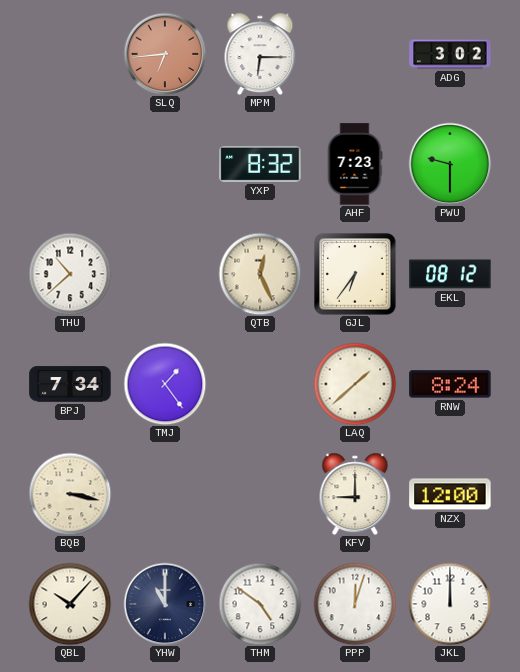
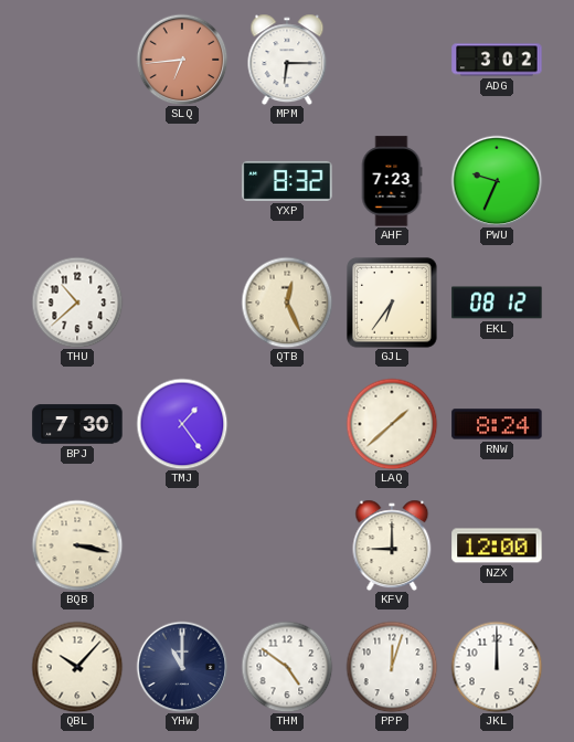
PWU: 9:30 -> 9:34
BPJ: 7:34 -> 7:30
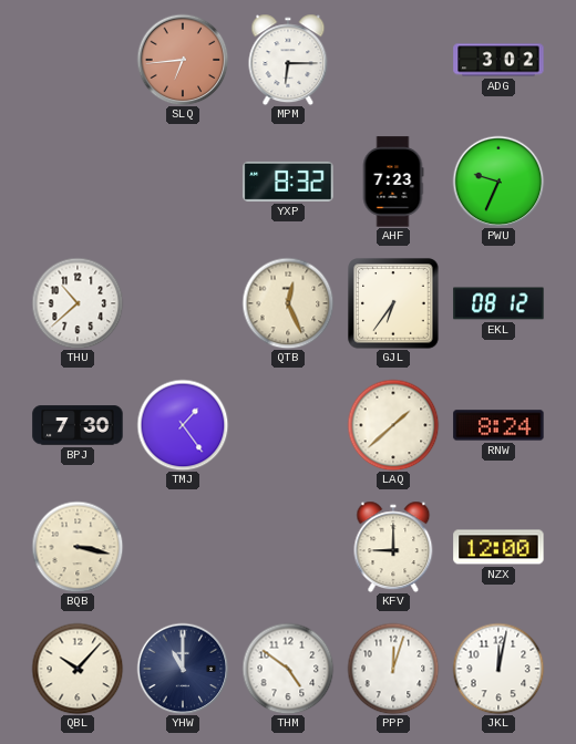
JKL: 12:00 -> 12:02
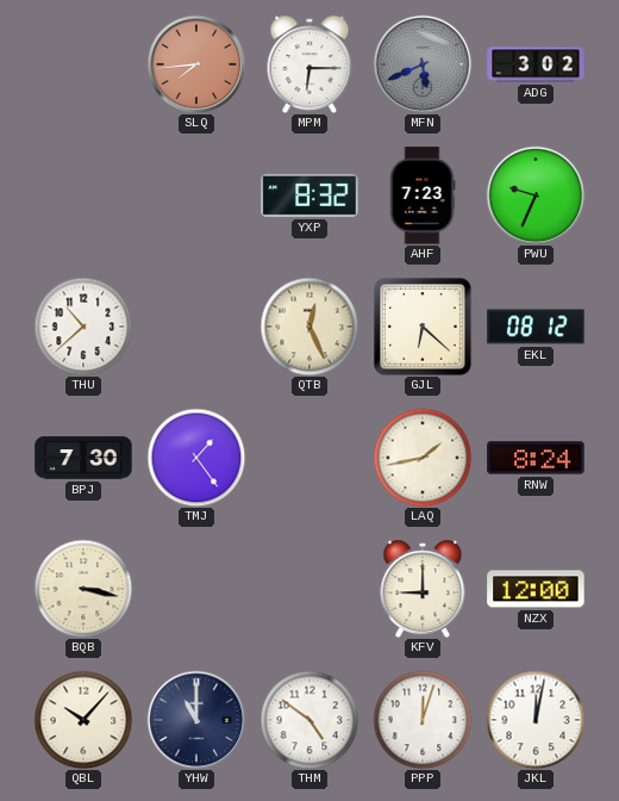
SLQ: 6:44 -> 7:44
MFN: none -> 5:41
GJL: 6:36 -> 6:22
LAQ: 1:38 -> 1:43
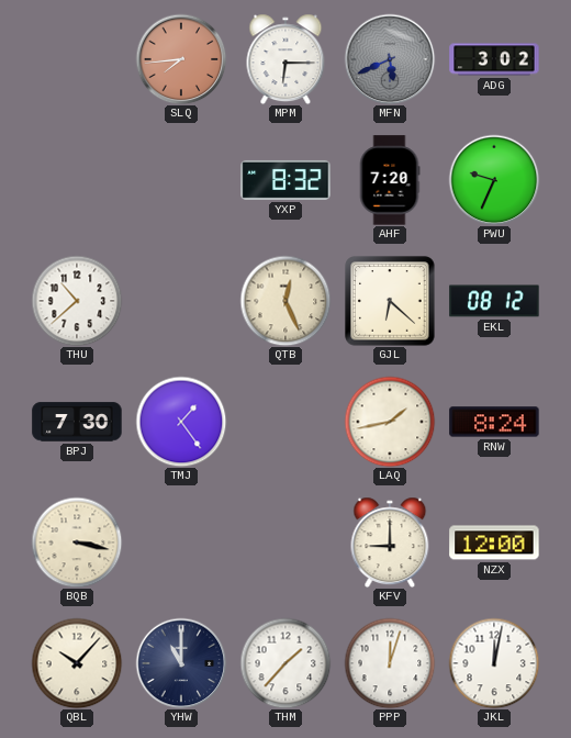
AHF: 7:23 -> 7:20
THM: 4:51 -> 1:37
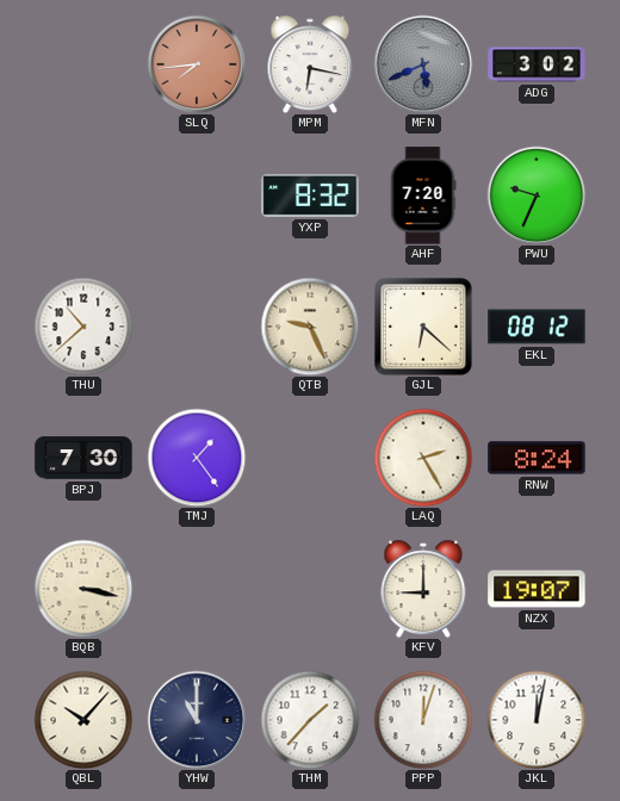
MPM: 6:15 -> 6:17
QTB: 12:26 -> 9:26
LAQ: 1:43 -> 2:25
NZX: 12:00 -> 19:07
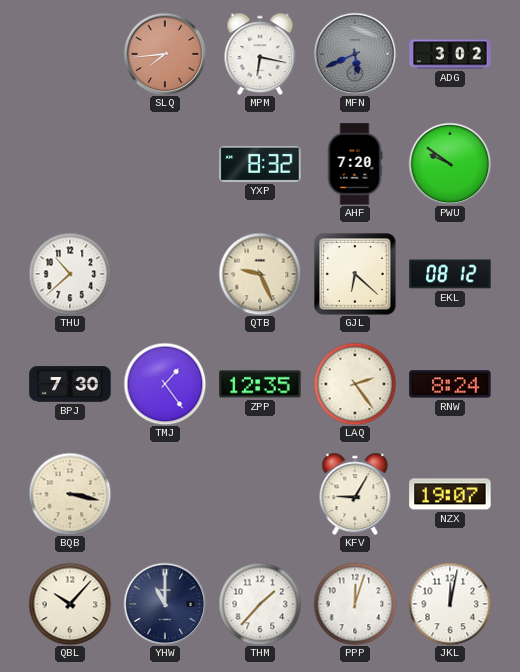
PWU: 9:34 -> 9:51
ZPP: none -> 12:35
LAQ: 2:25 -> 2:24
KFV: 9:00 -> 9:05
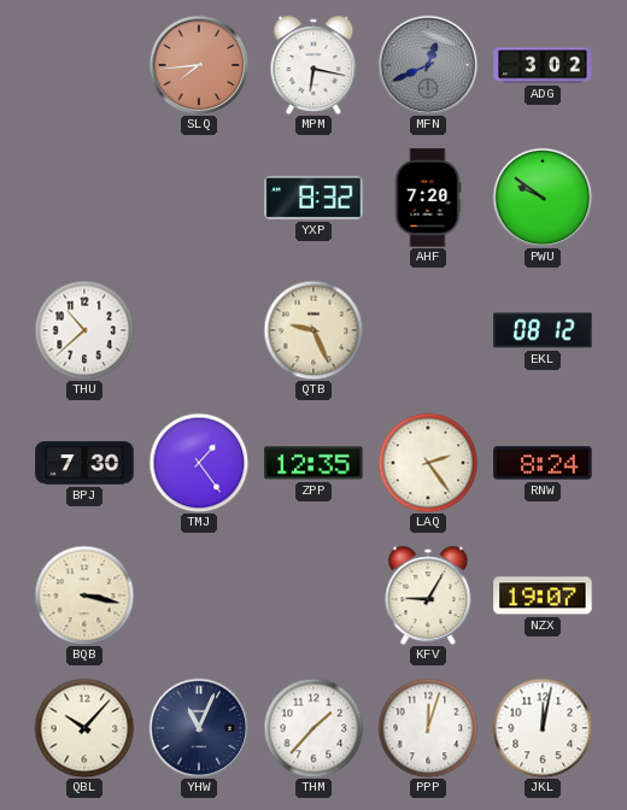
MFN: 5:41 -> 12:41
GJL: 6:22 -> none
YHW: 11:00 -> 11:04
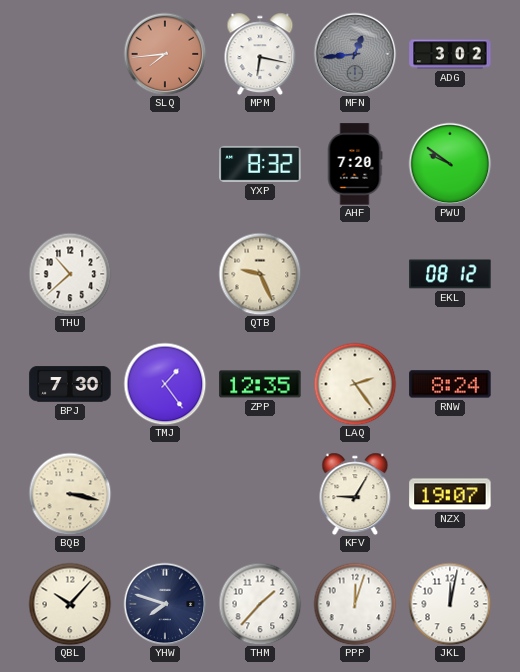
MFN: 12:41 -> 12:44
YHW: 11:04 -> 7:48
